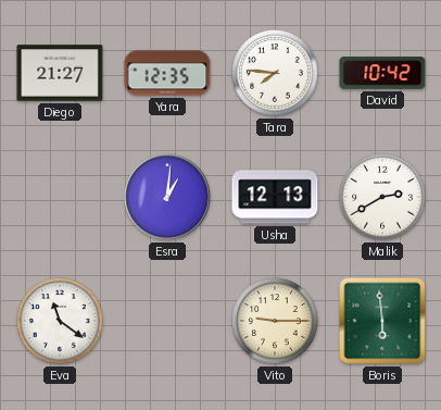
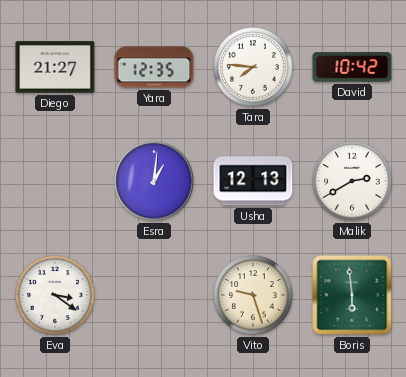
Eva: 11:21 -> 3:21
Vito: 9:15 -> 9:27
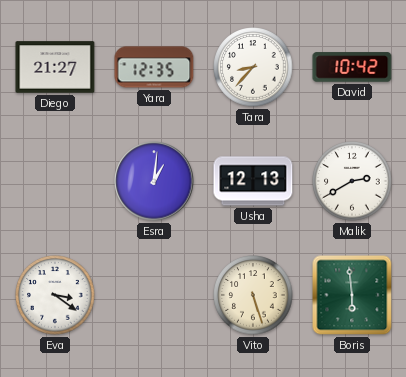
Tara: 7:46 -> 8:37
Vito: 9:27 -> 5:27
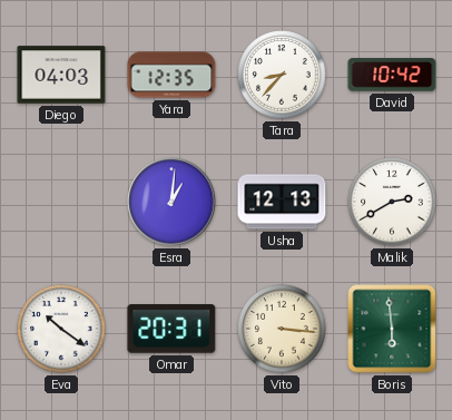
Diego: 21:27 -> 04:03
Eva: 3:21 -> 10:21
Omar: none -> 20:31
Vito: 5:27 -> 3:16
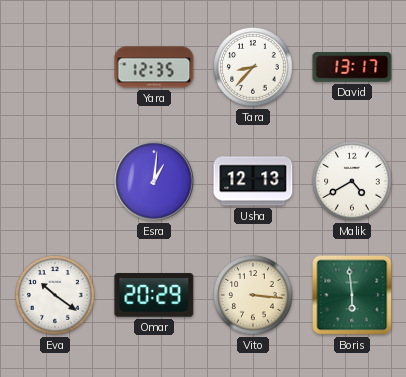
Diego: 04:03 -> none
David: 10:42 -> 13:17
Malik: 2:40 -> 4:40
Omar: 20:31 -> 20:29
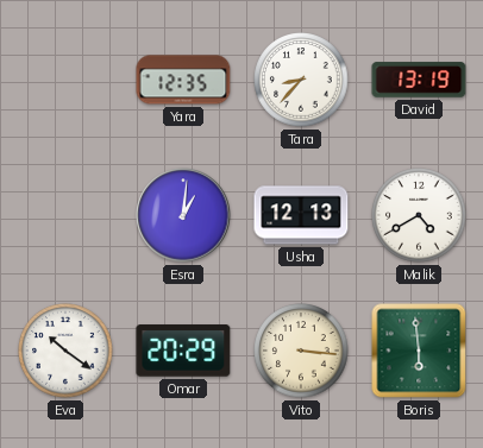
David: 13:17 -> 13:19
